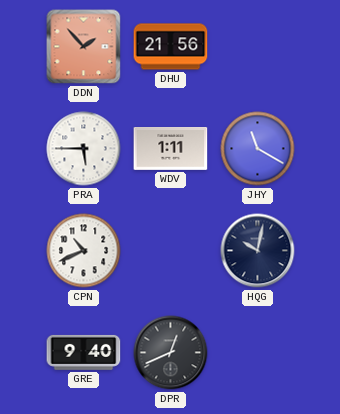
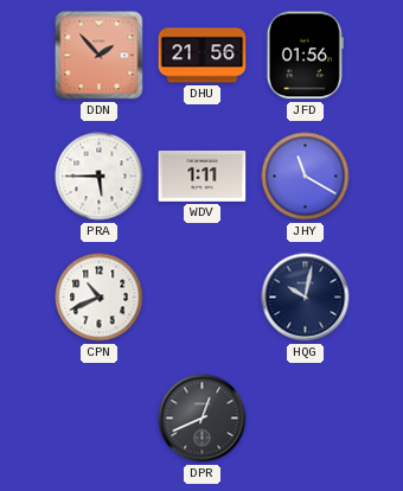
JFD: none -> 01:56
GRE: 9:40 -> none
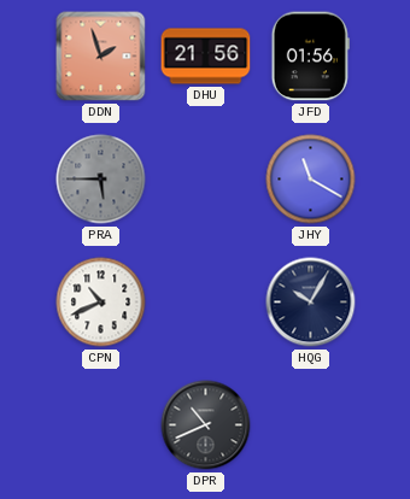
DDN: 1:53 -> 1:57
PRA dial: white -> grey
WDV: 1:11 -> none
HQG: 10:02 -> 10:05
DPR: 12:41 -> 10:41
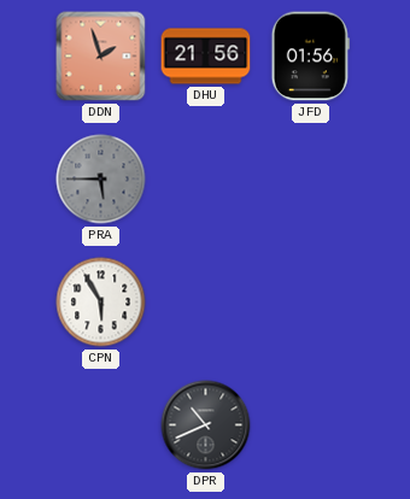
JHY: 11:20 -> none
CPN: 10:41 -> 5:55
HQG: 10:05 -> none
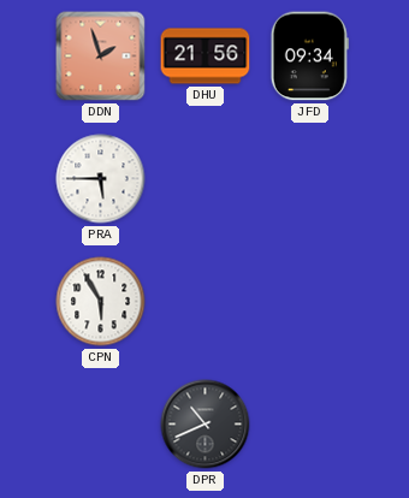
JFD: 01:56 -> 09:34
PRA dial: grey -> white
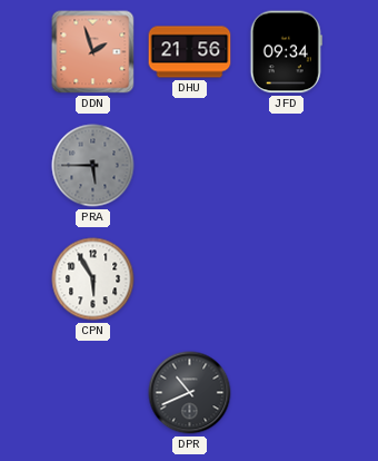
PRA dial: white -> grey
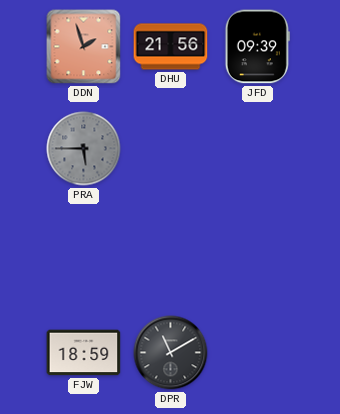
JFD: 09:34 -> 09:39
CPN: 5:55 -> none
FJW: none -> 18:59
DPR: 10:41 -> 11:10
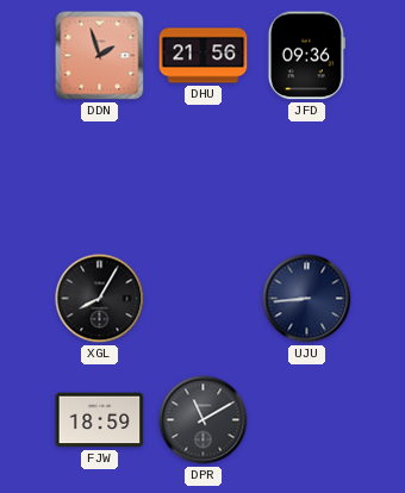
JFD: 09:39 -> 09:36
PRA: 5:45 -> none
XGL: none -> 8:05
UJU: none -> 8:44
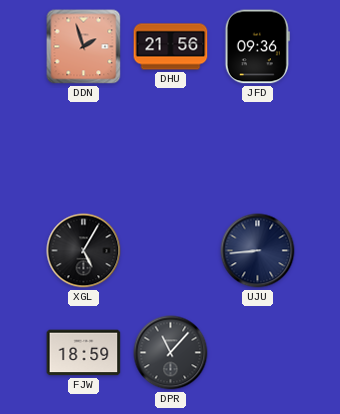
XGL: 8:05 -> 5:05
DPR: 11:10 -> 11:07
